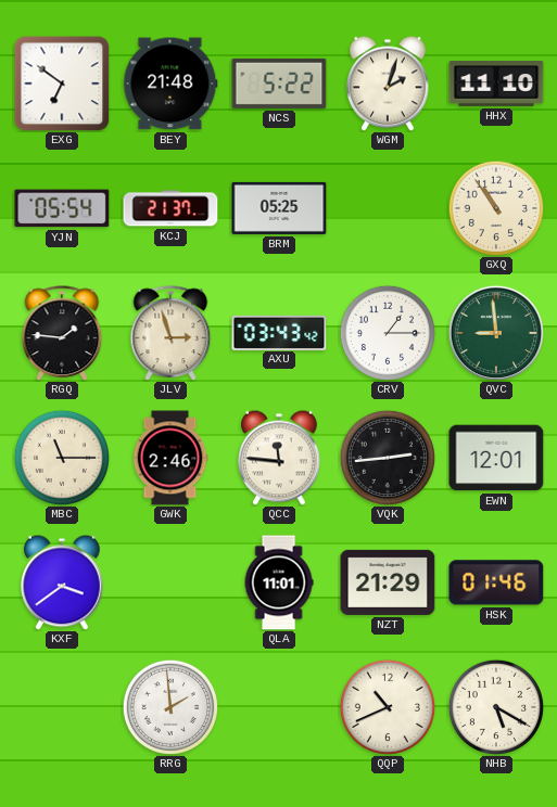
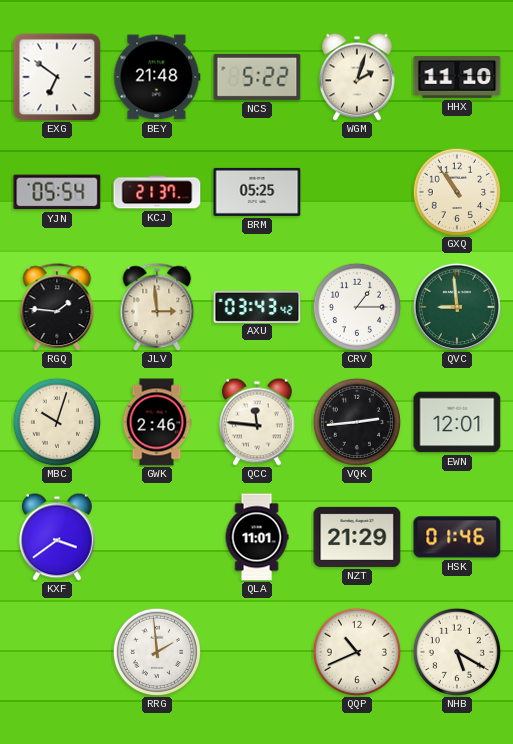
JLV: 2:57 -> 2:59
MBC: 11:15 -> 10:03
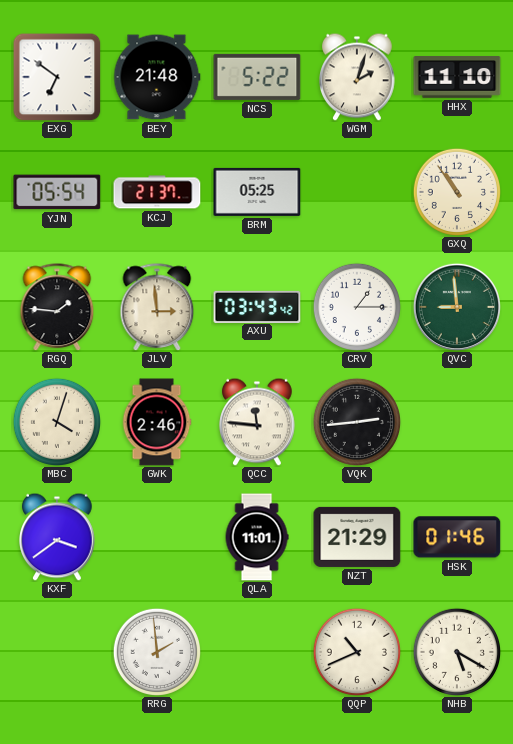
MBC: 10:03 -> 4:03
EWN: 12:01 -> none
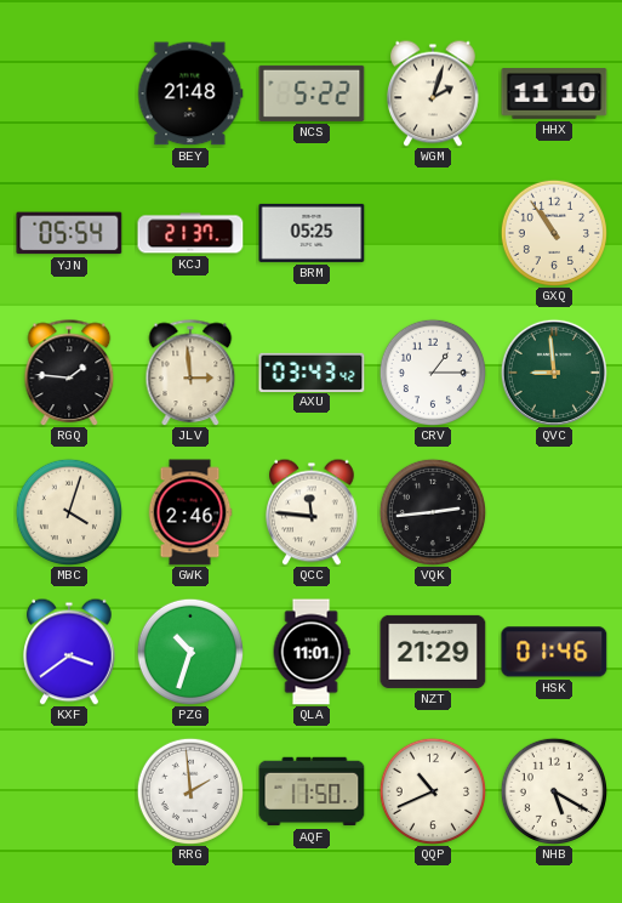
EXG: 6:51 -> none
PZG: none -> 10:33
AQF: none -> 11:50
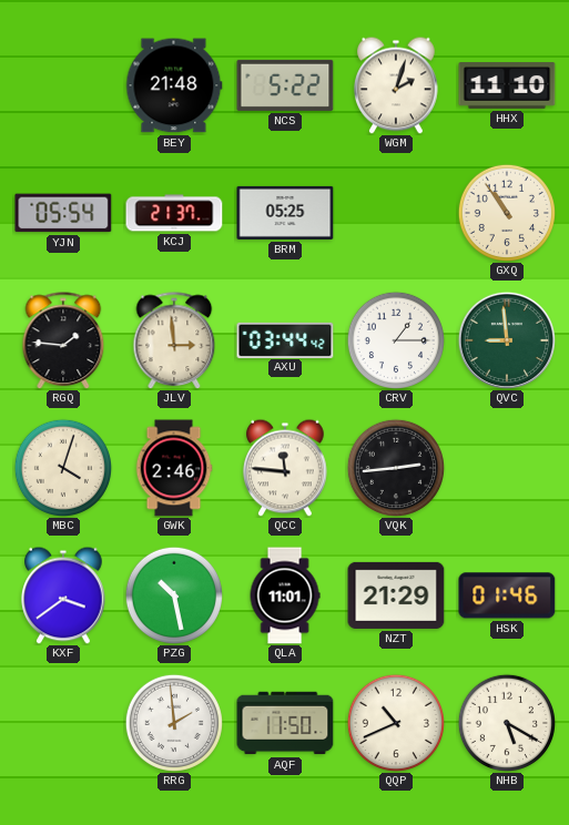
AXU: 03:43 -> 03:44
PZG: 10:33 -> 10:28
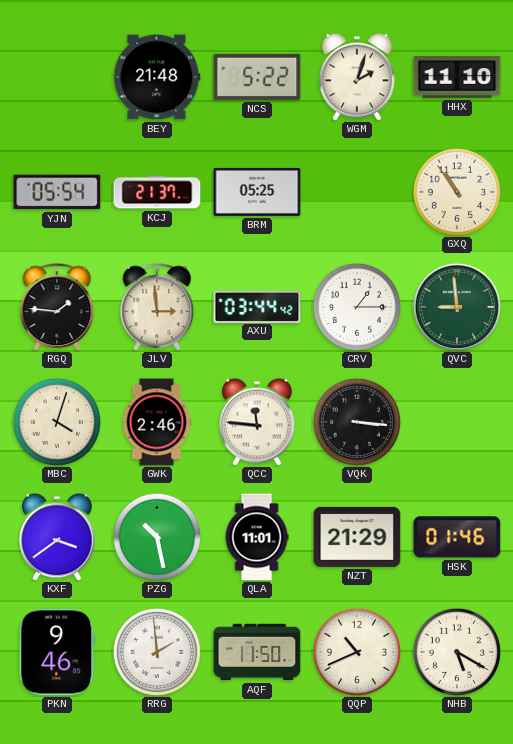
VQK: 2:44 -> 3:16
PKN: none -> 9:46
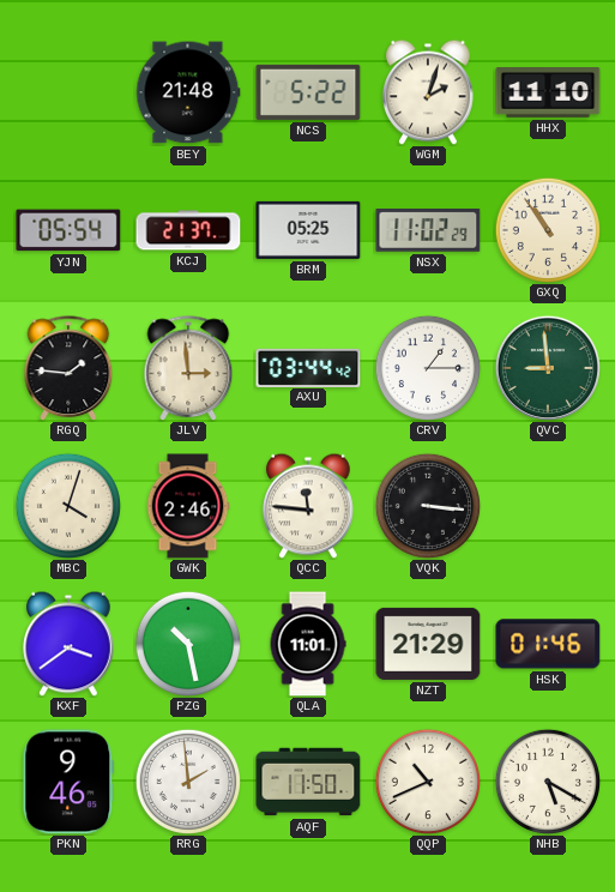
NSX: none -> 11:02
